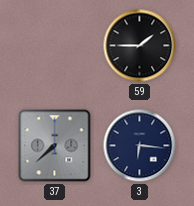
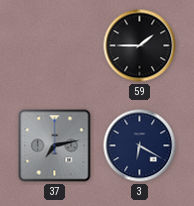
37: 7:38 -> 7:13
3: 6:16 -> 6:20
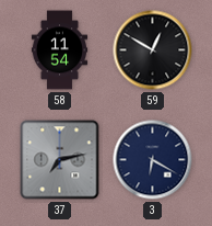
58: none -> 11:54
59: 1:45 -> 12:50
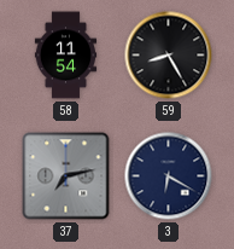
59: 12:50 -> 8:25
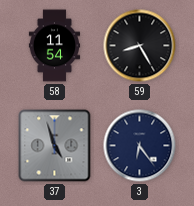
37: 7:13 -> 4:57
3: 6:20 -> 6:24
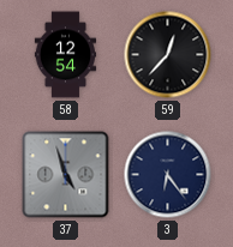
58: 11:54 -> 12:54
59: 8:25 -> 12:37
